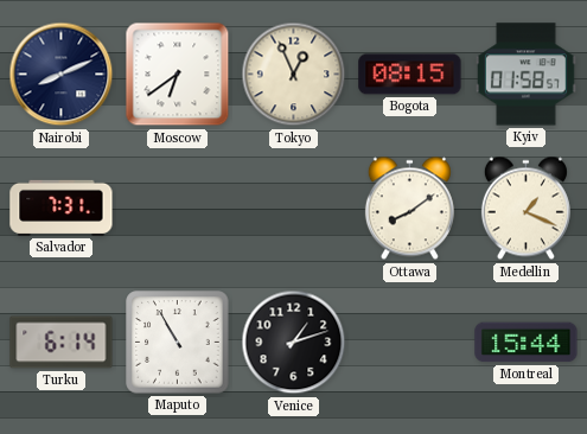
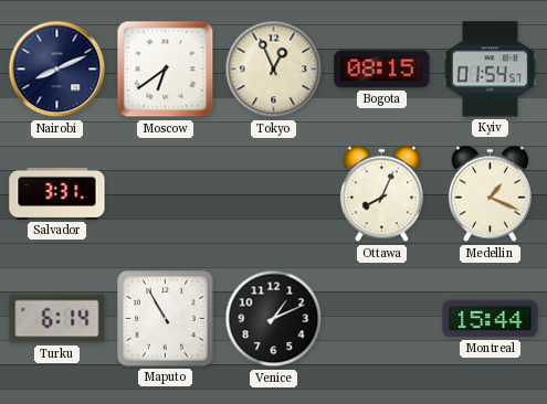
Kyiv: 01:58 -> 01:54
Salvador: 7:31 -> 3:31
Ottawa: 8:09 -> 8:04
Venice: 1:12 -> 1:11
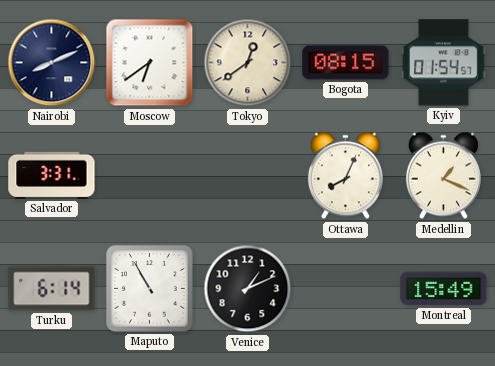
Tokyo: 12:56 -> 12:39
Montreal: 15:44 -> 15:49
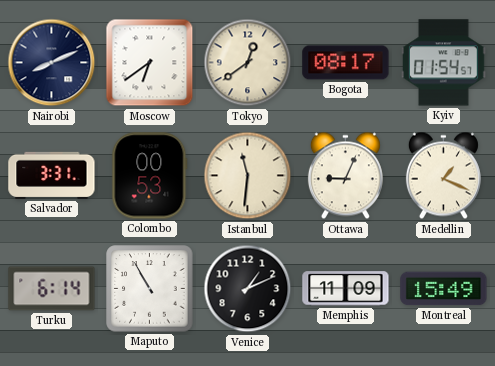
Bogota: 08:15 -> 08:17
Colombo: none -> 00:53
Istanbul: none -> 11:31
Ottawa: 8:04 -> 9:04
Memphis: none -> 11:09
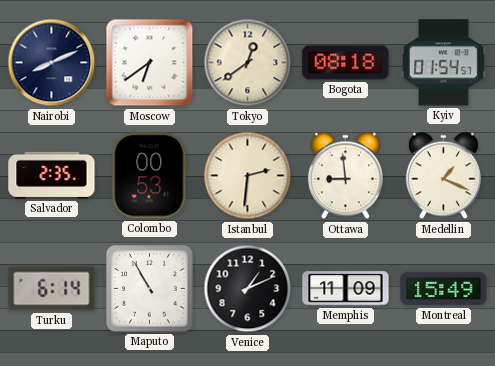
Bogota: 08:17 -> 08:18
Salvador: 3:31 -> 2:35
Istanbul: 11:31 -> 2:31
Ottawa: 9:04 -> 8:59
